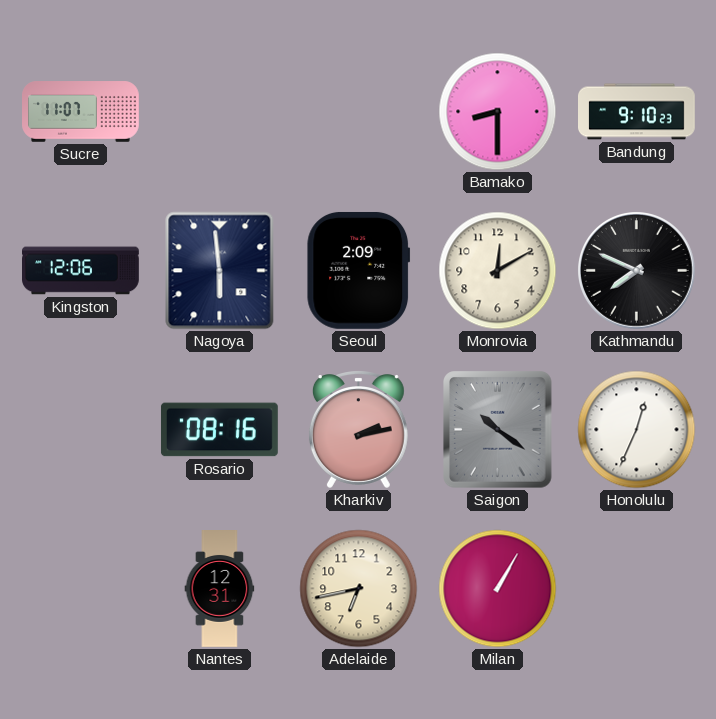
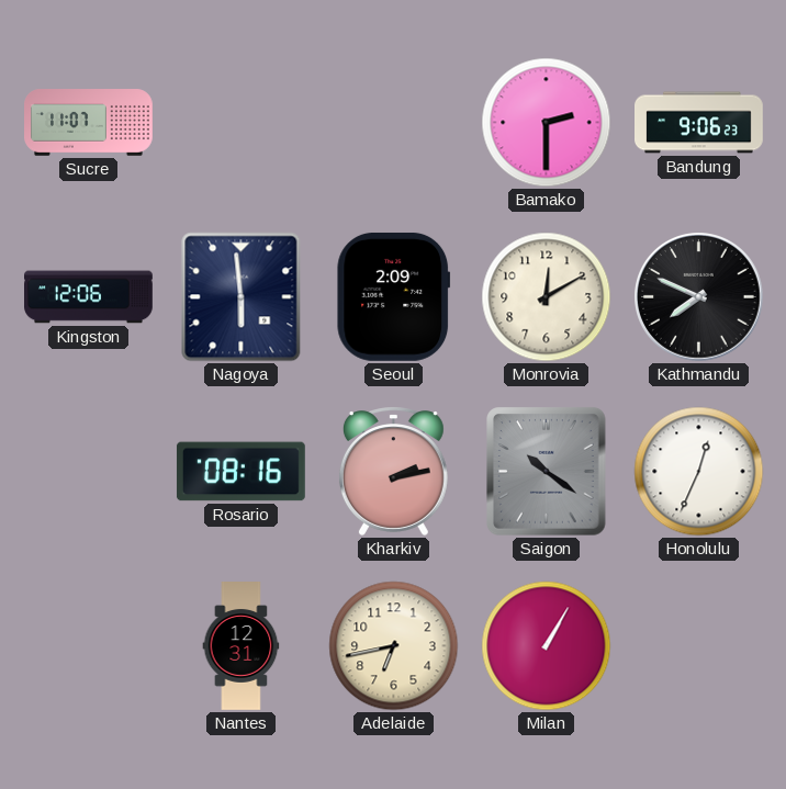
Bamako: 8:30 -> 2:30
Bandung: 9:10 -> 9:06
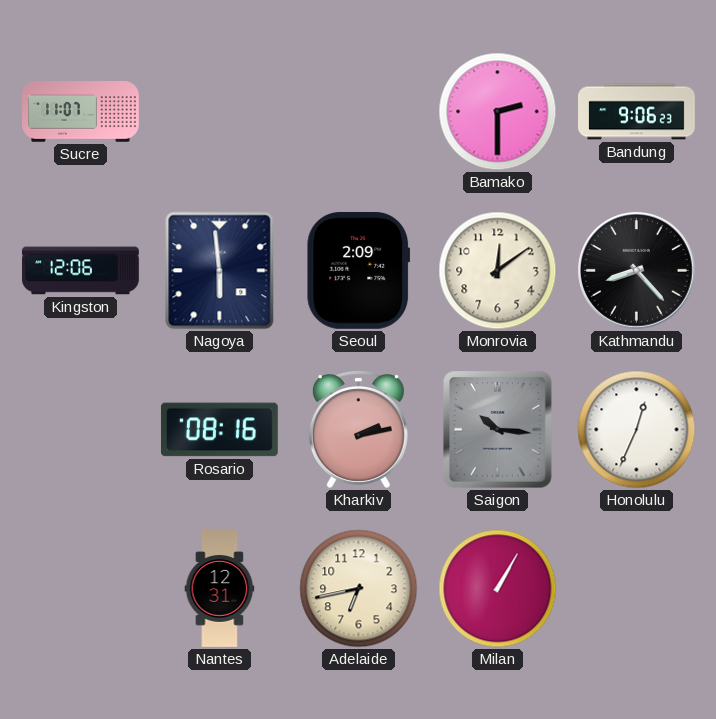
Monrovia: 12:10 -> 12:09
Kathmandu: 7:49 -> 8:23
Saigon: 10:21 -> 10:16
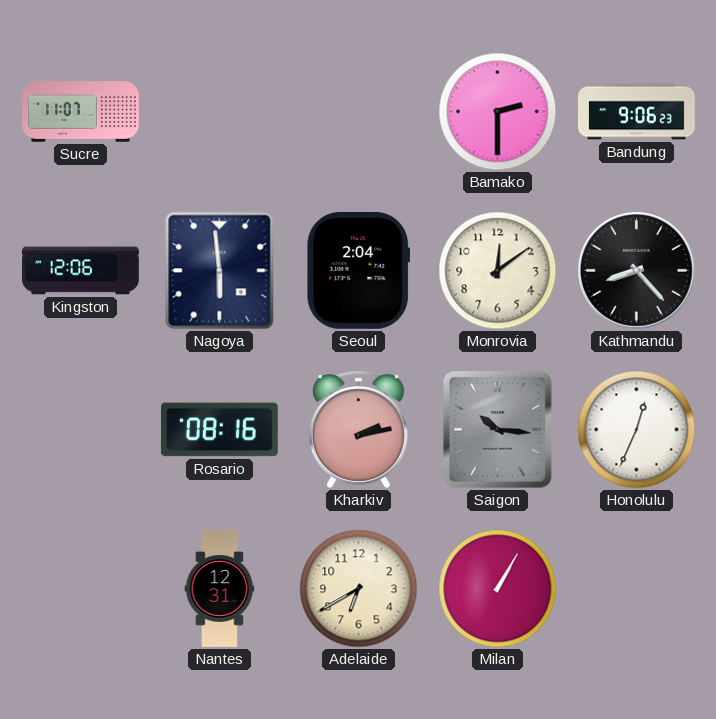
Seoul: 2:09 -> 2:04
Adelaide: 6:43 -> 6:40
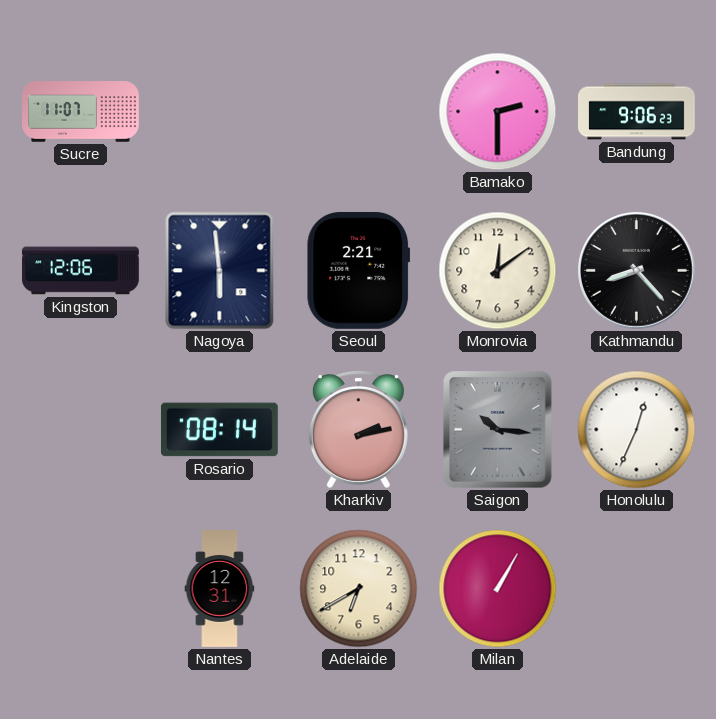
Seoul: 2:04 -> 2:21
Rosario: 08:16 -> 08:14
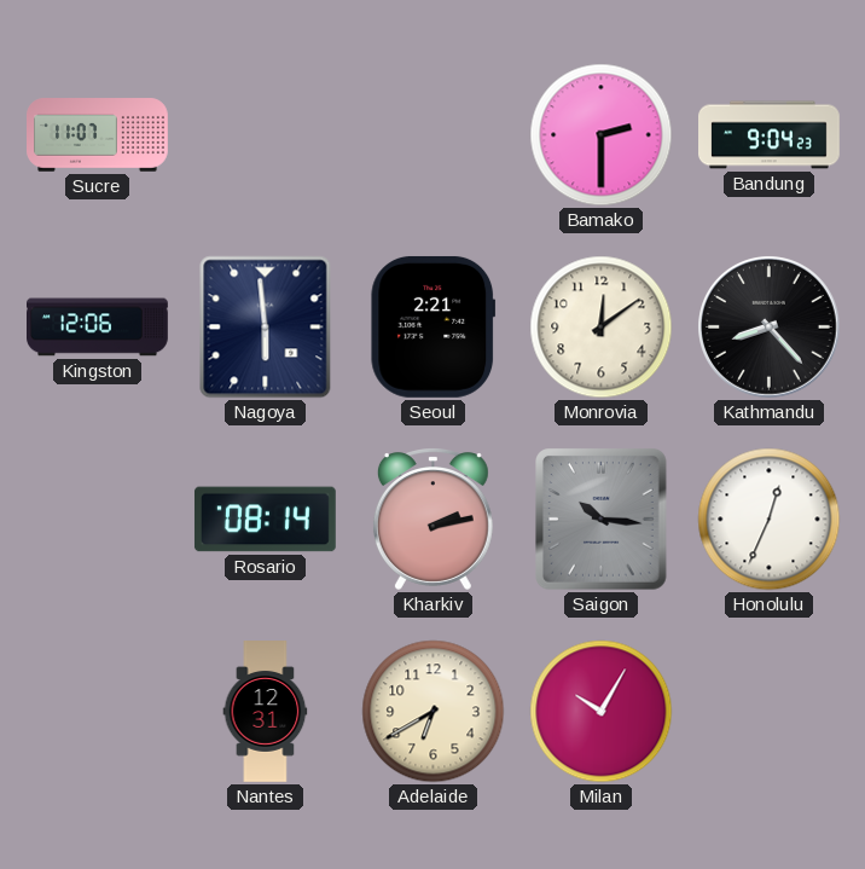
Bandung: 9:06 -> 9:04
Milan: 1:05 -> 10:05
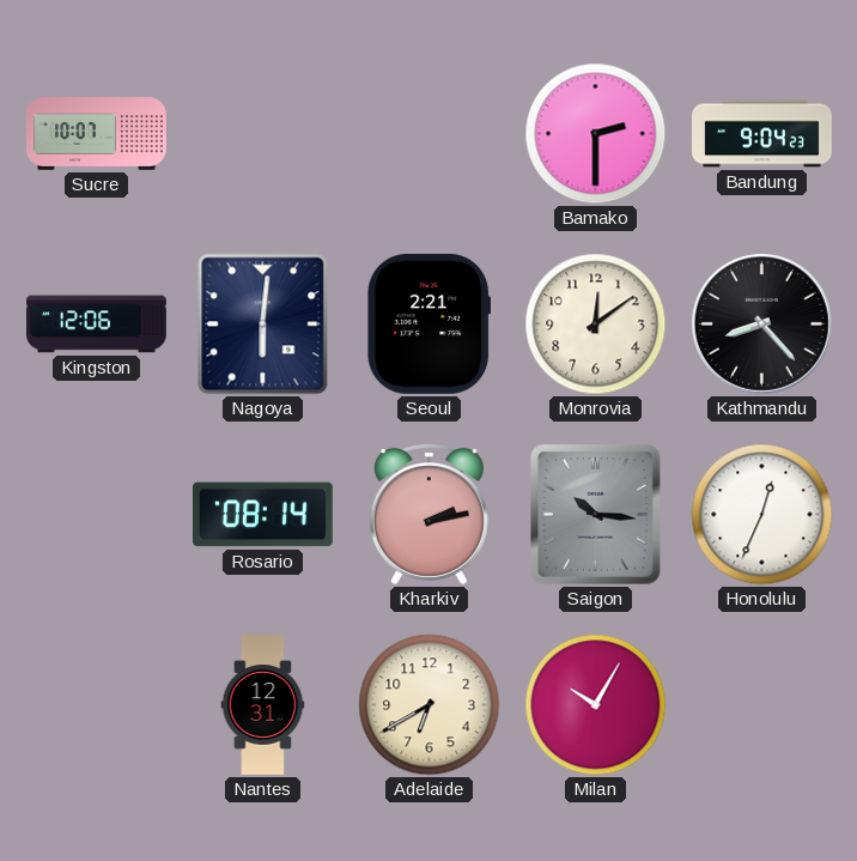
Sucre: 11:07 -> 10:07
Nagoya: 5:59 -> 6:01
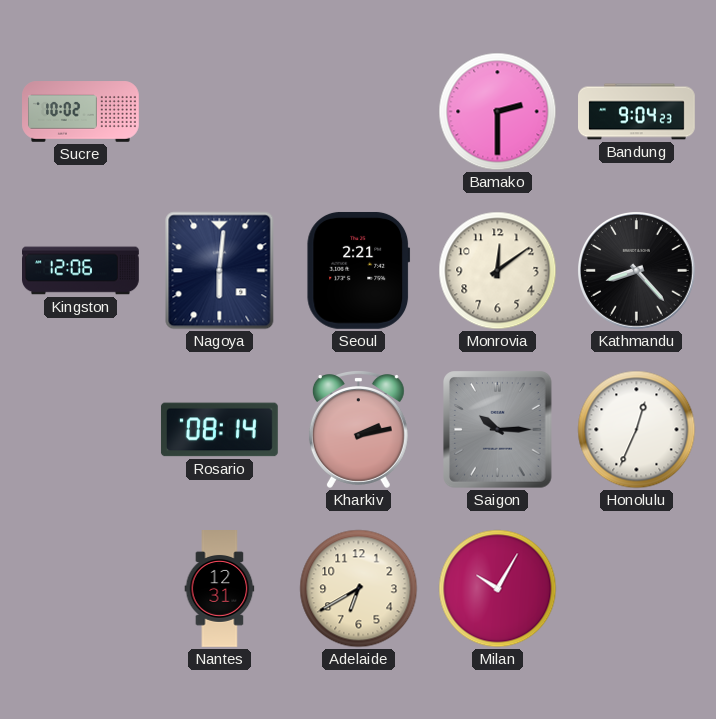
Sucre: 10:07 -> 10:02
Saigon: 10:16 -> 10:15
